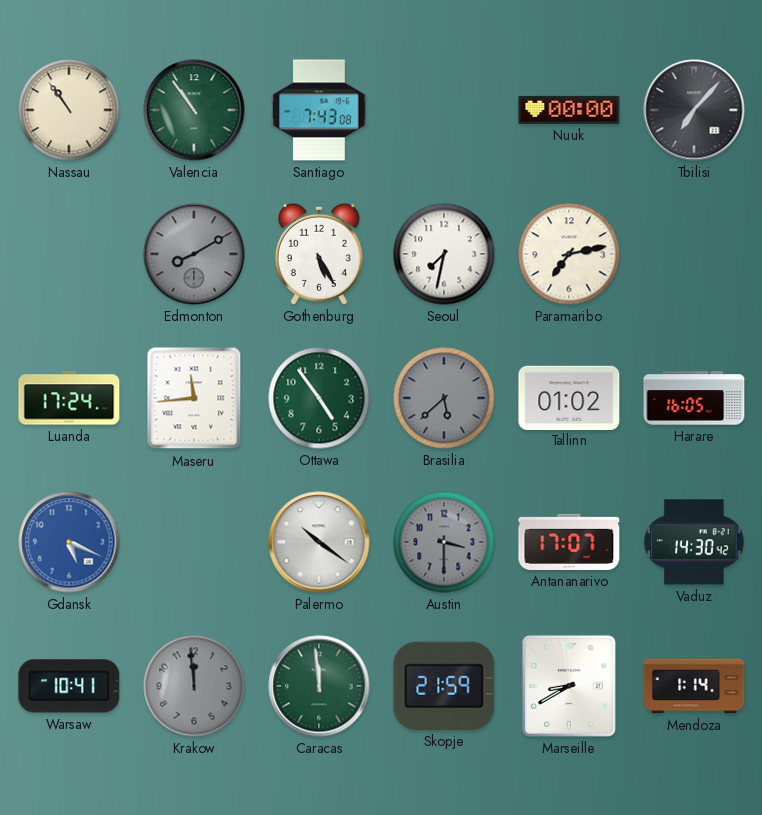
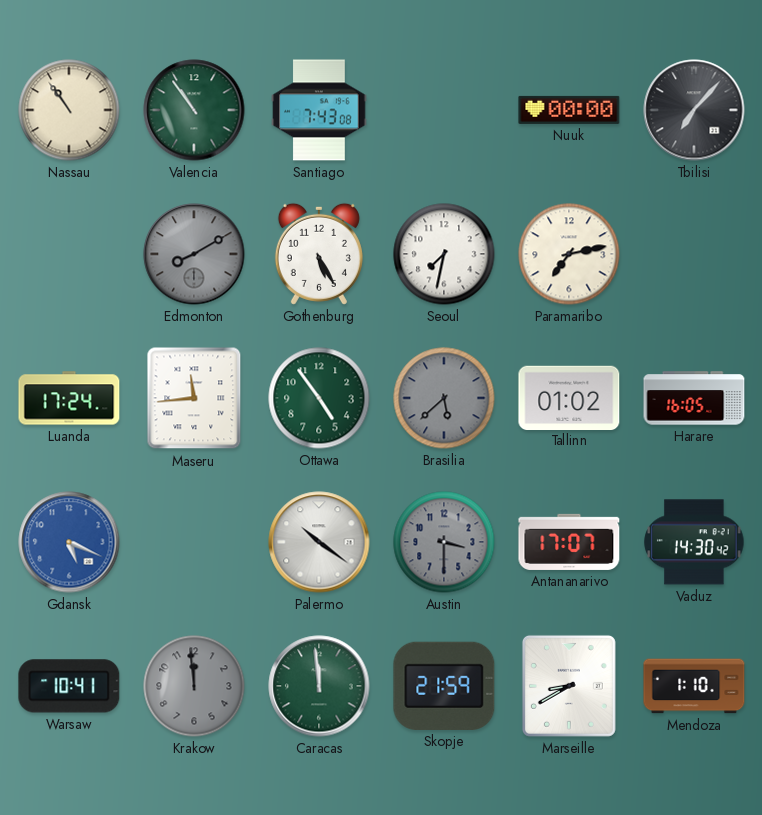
Mendoza: 1:14 -> 1:10
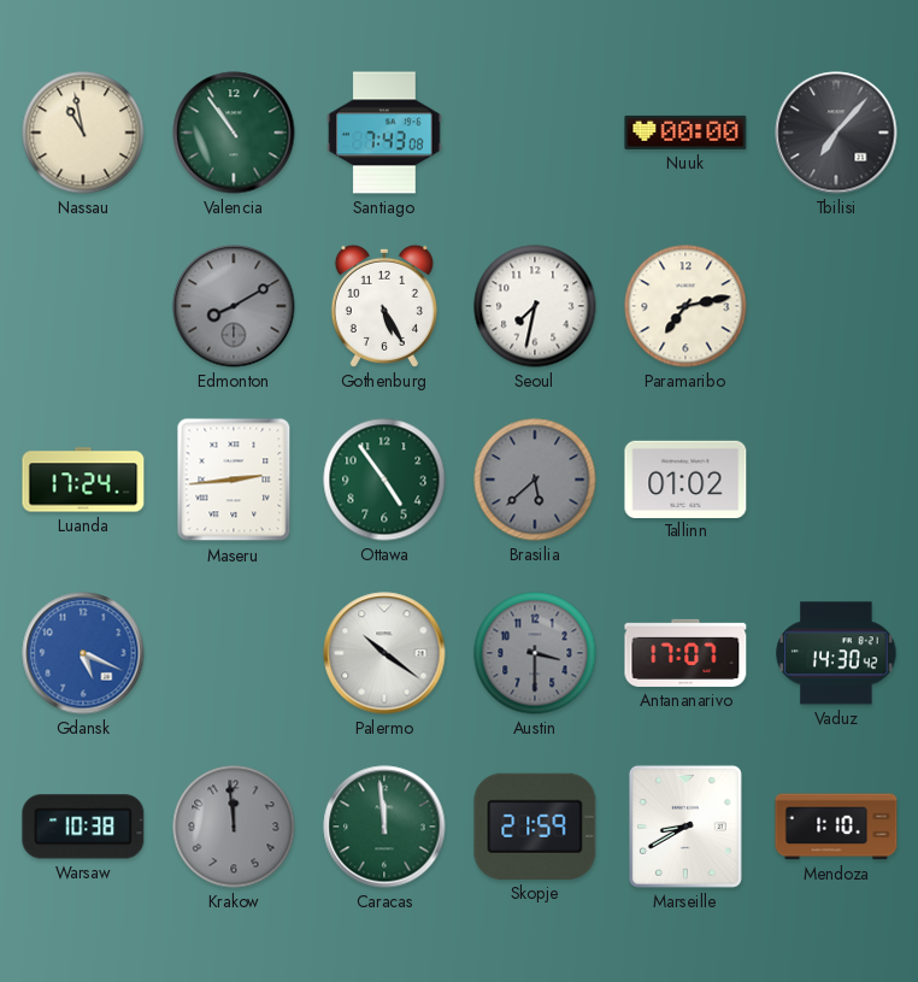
Nassau: 10:54 -> 10:58
Maseru: 11:44 -> 2:44
Harare: 16:05 -> none
Warsaw: 10:41 -> 10:38
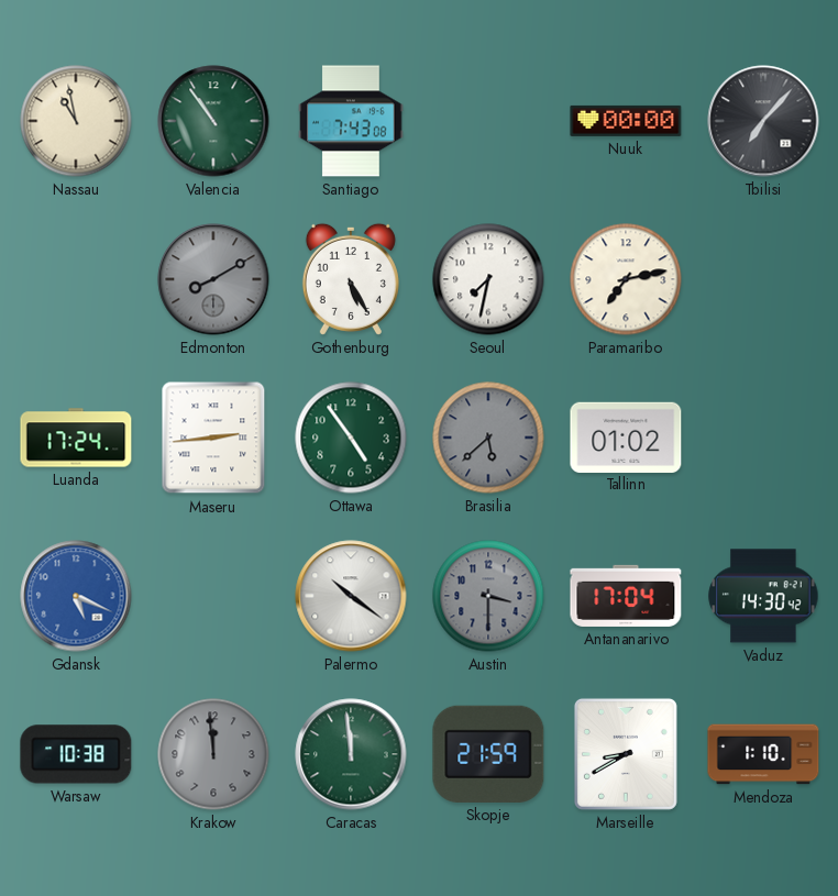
Antananarivo: 17:07 -> 17:04
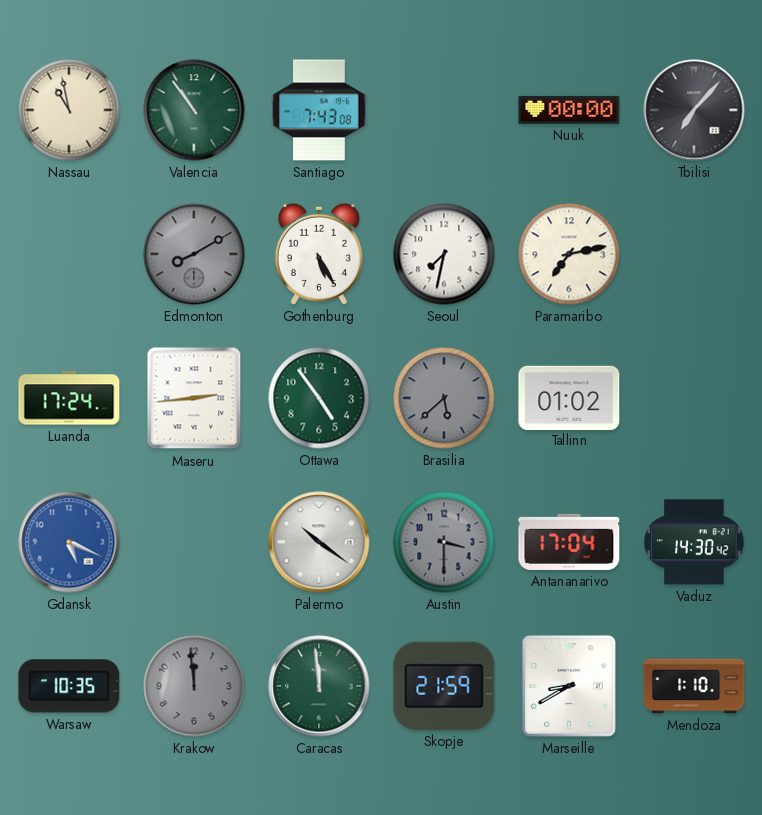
Warsaw: 10:38 -> 10:35
